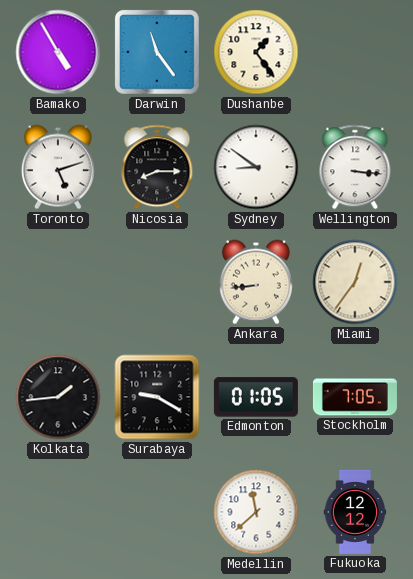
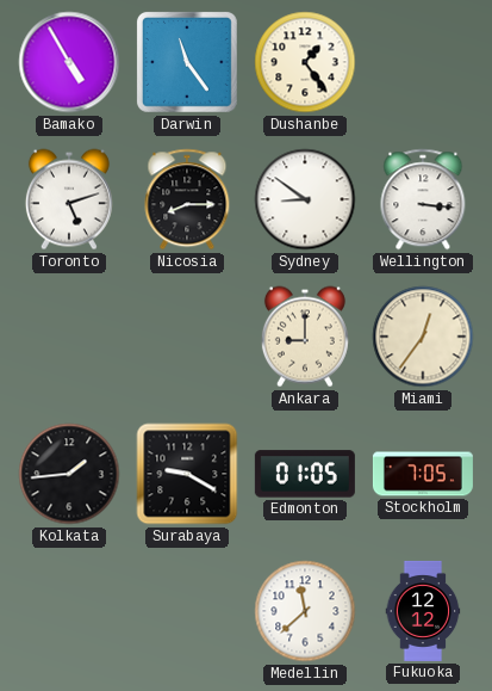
Ankara: 8:44 -> 9:00
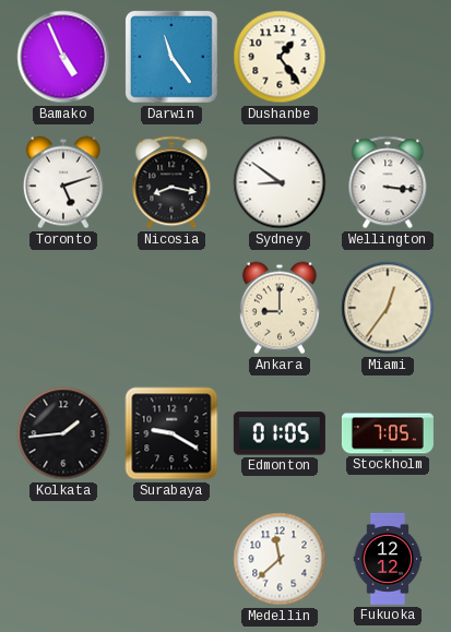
Bamako: 4:55 -> 4:56
Nicosia: 8:15 -> 8:17
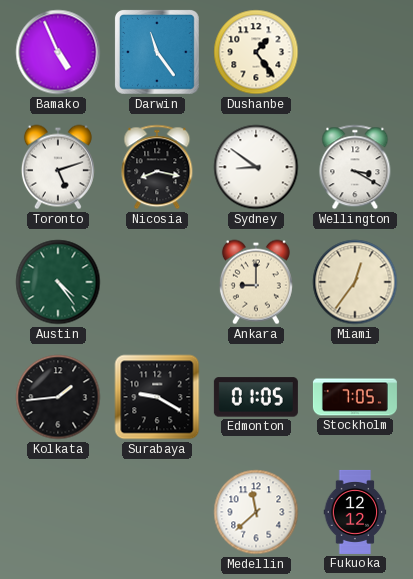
Wellington: 3:16 -> 3:20
Austin: none -> 4:24
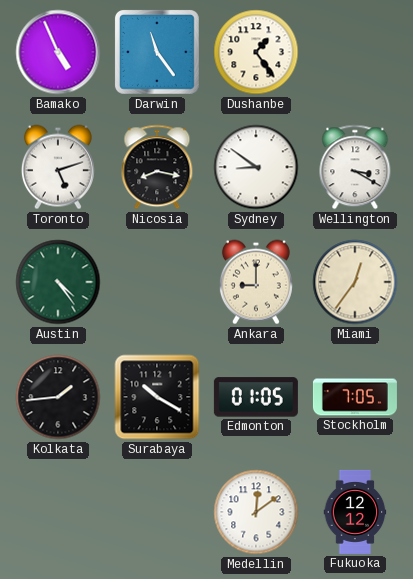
Surabaya: 9:20 -> 10:20
Medellin: 11:38 -> 12:09
